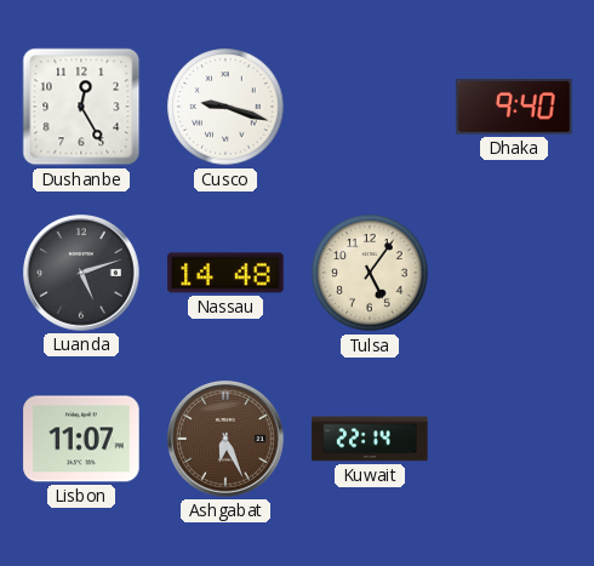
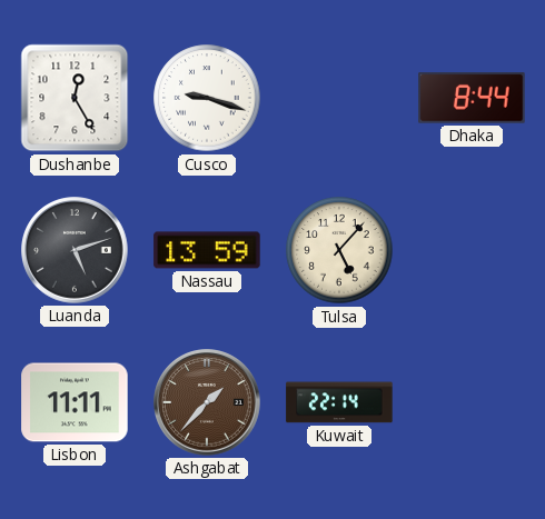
Dhaka: 9:40 -> 8:44
Nassau: 14:48 -> 13:59
Tulsa: 5:06 -> 5:07
Lisbon: 11:07 -> 11:11
Ashgabat: 6:26 -> 1:37
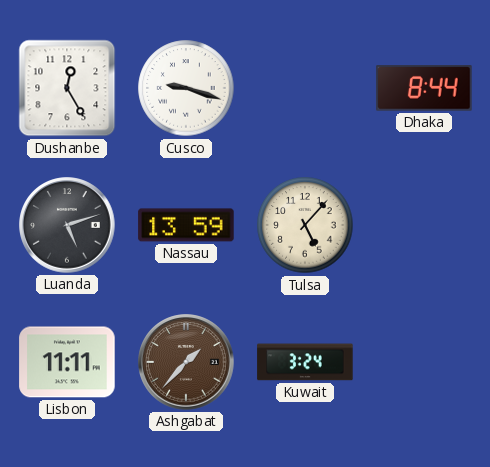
Kuwait: 22:14 -> 3:24
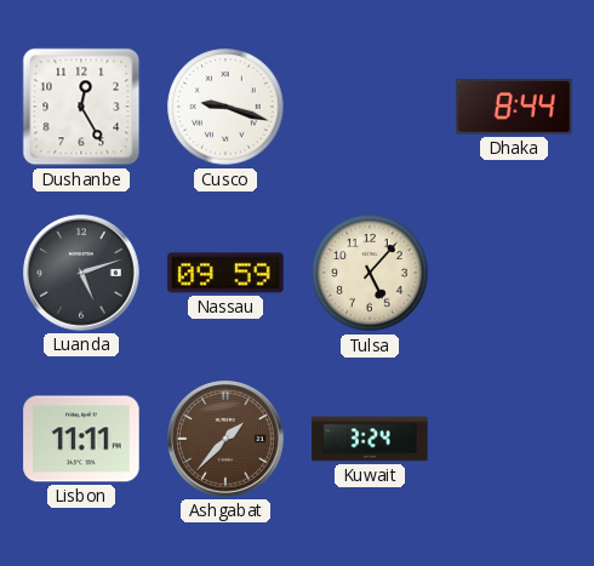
Nassau: 13:59 -> 09:59
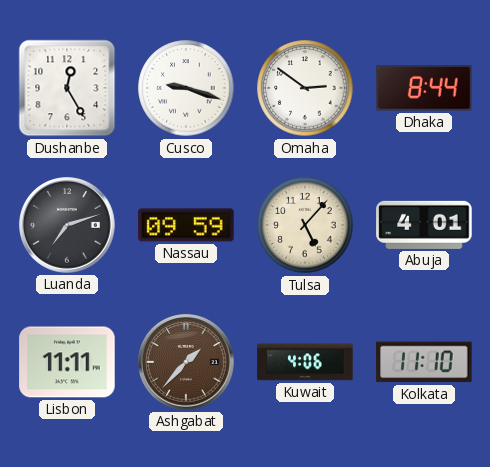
Omaha: none -> 2:51
Luanda: 5:12 -> 7:12
Abuja: none -> 4:01
Kuwait: 3:24 -> 4:06
Kolkata: none -> 11:10
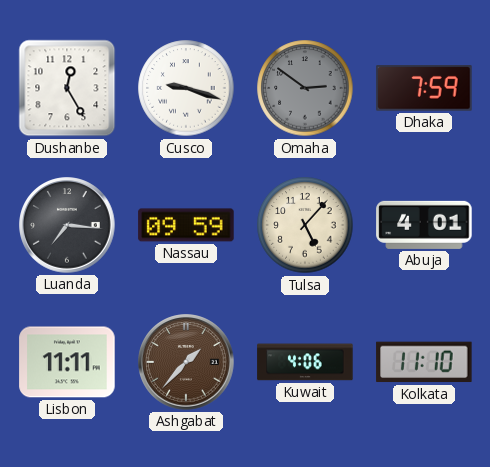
Omaha dial: white -> grey
Dhaka: 8:44 -> 7:59
Luanda: 7:12 -> 7:16
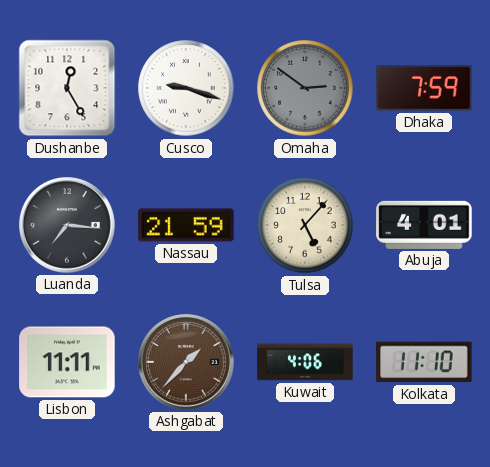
Nassau: 09:59 -> 21:59
